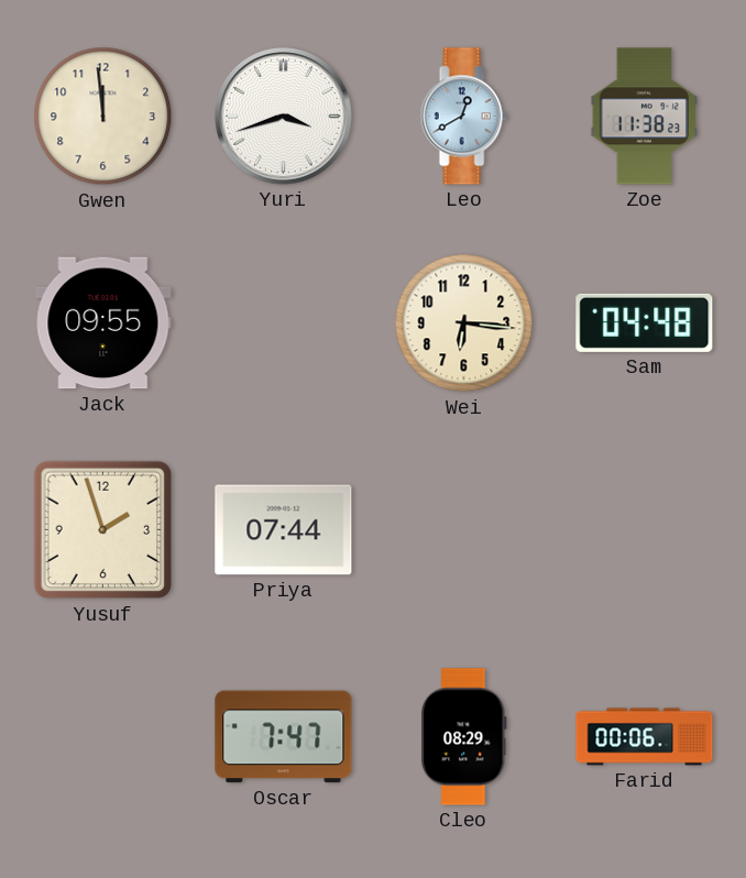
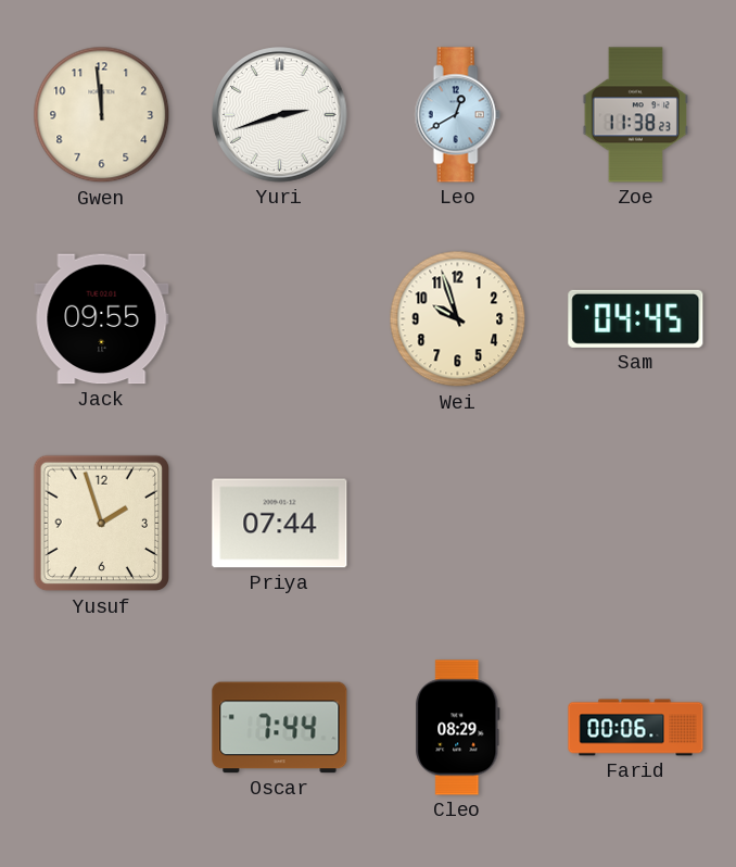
Yuri: 3:42 -> 2:42
Wei: 6:16 -> 9:57
Sam: 04:48 -> 04:45
Oscar: 7:47 -> 7:44
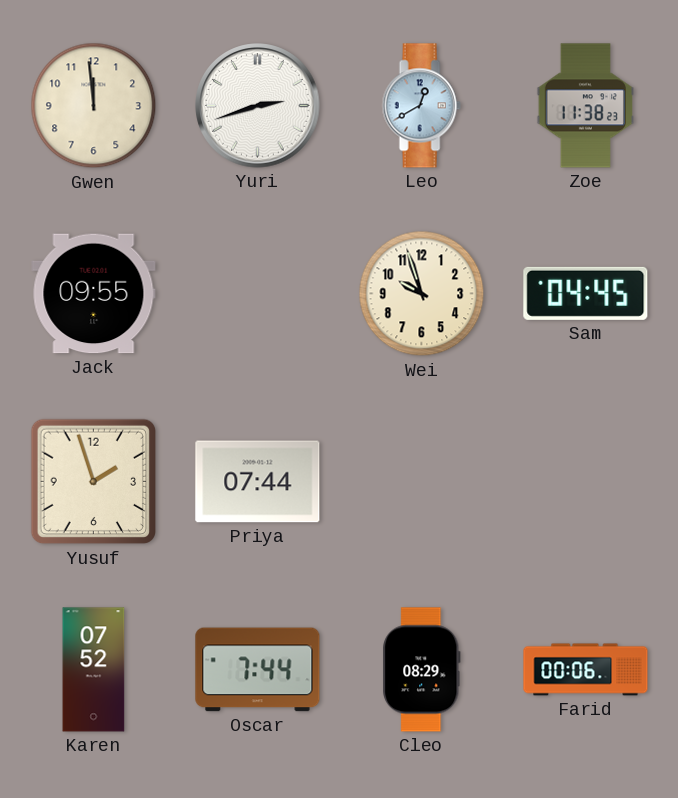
Karen: none -> 07:52
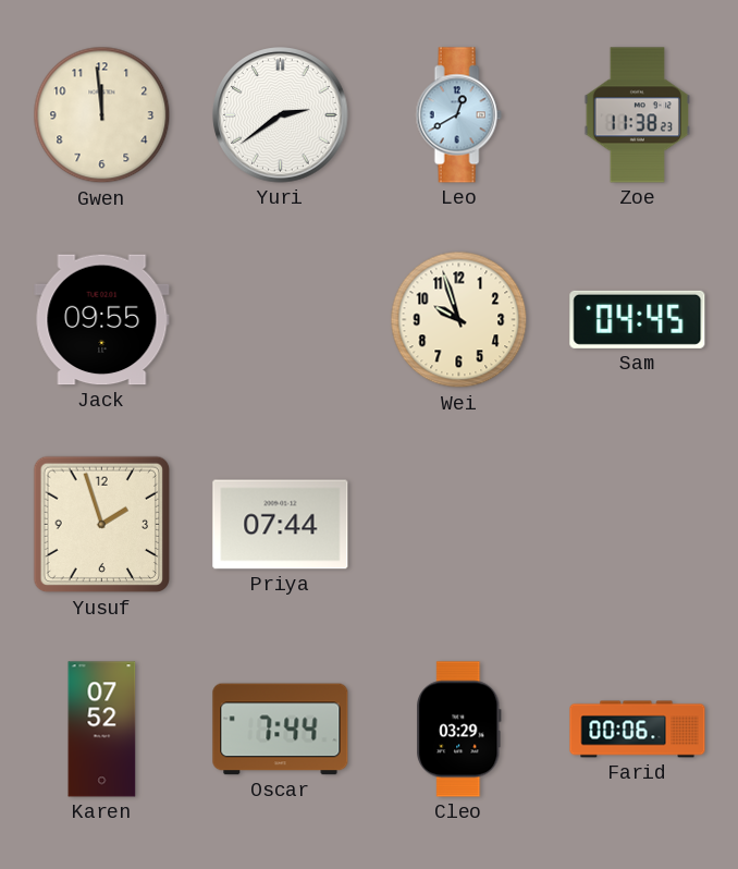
Yuri: 2:42 -> 2:39
Cleo: 08:29 -> 03:29
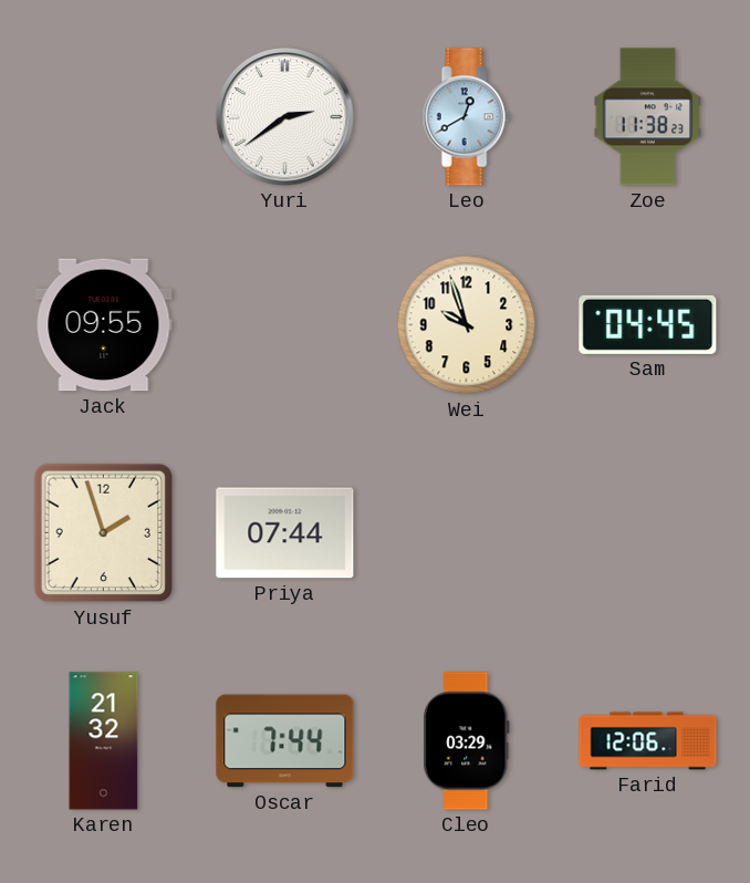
Gwen: 11:59 -> none
Karen: 07:52 -> 21:32
Farid: 00:06 -> 12:06
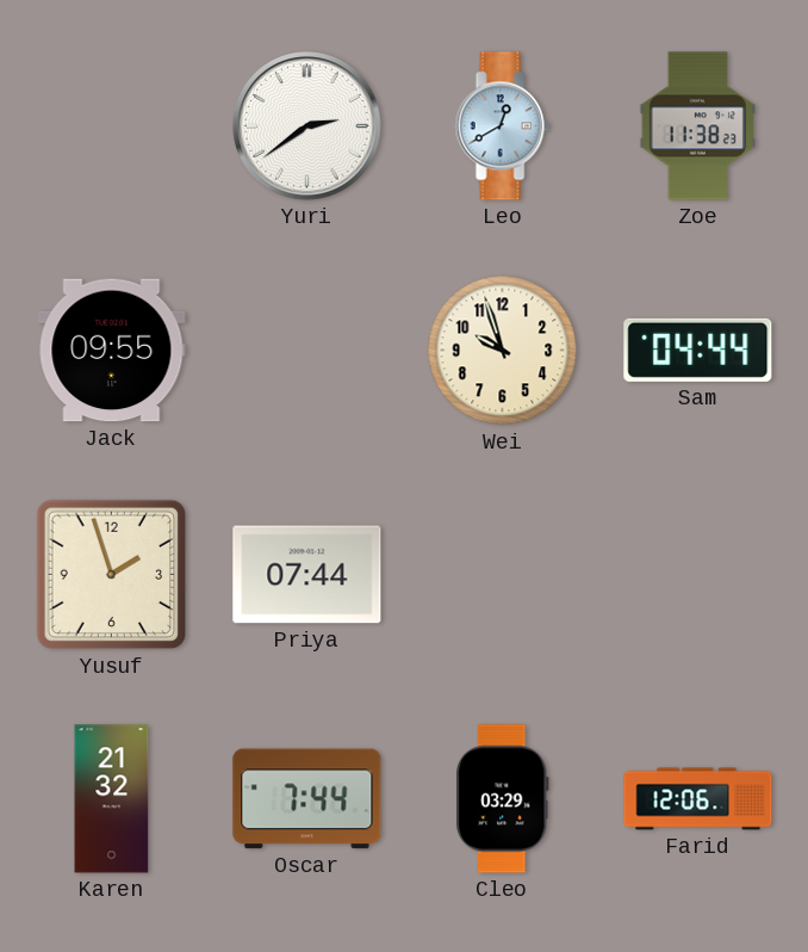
Sam: 04:45 -> 04:44
